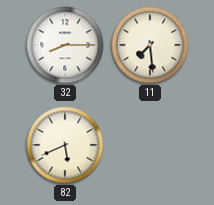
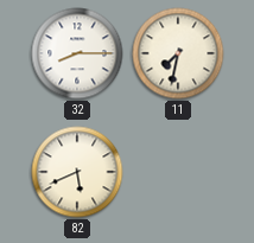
11: 7:29 -> 7:32
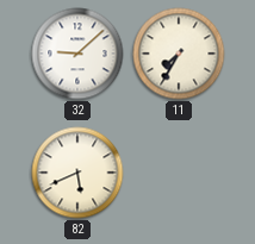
32: 8:15 -> 9:08
11: 7:32 -> 7:35
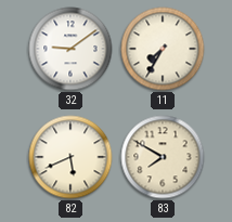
32: 9:08 -> 9:09
83: none -> 7:50
